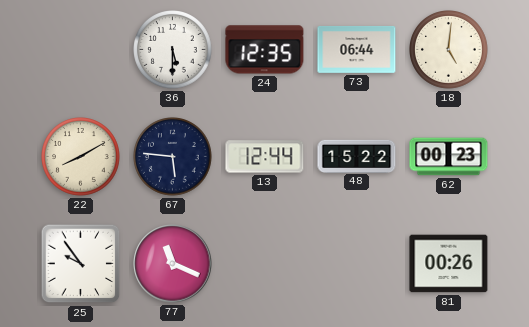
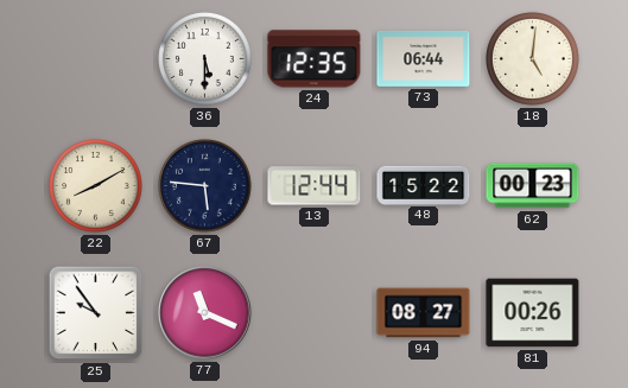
94: none -> 08:27
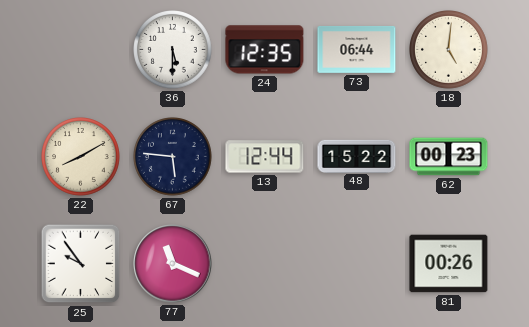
94: 08:27 -> none
